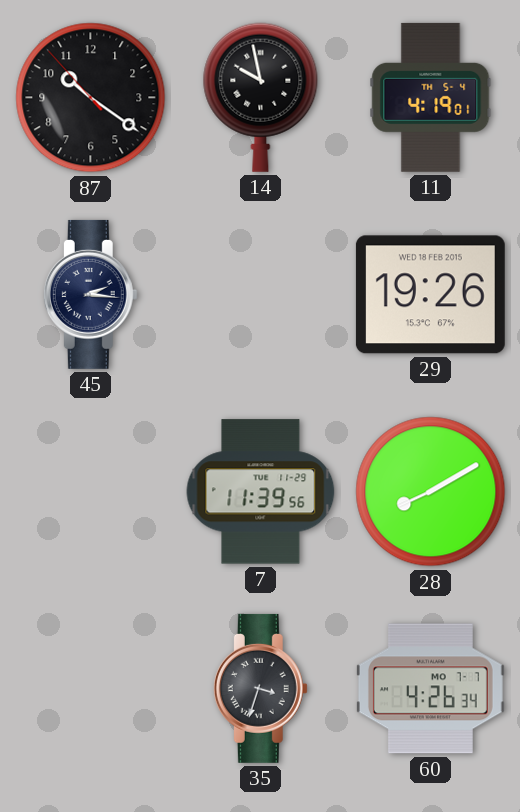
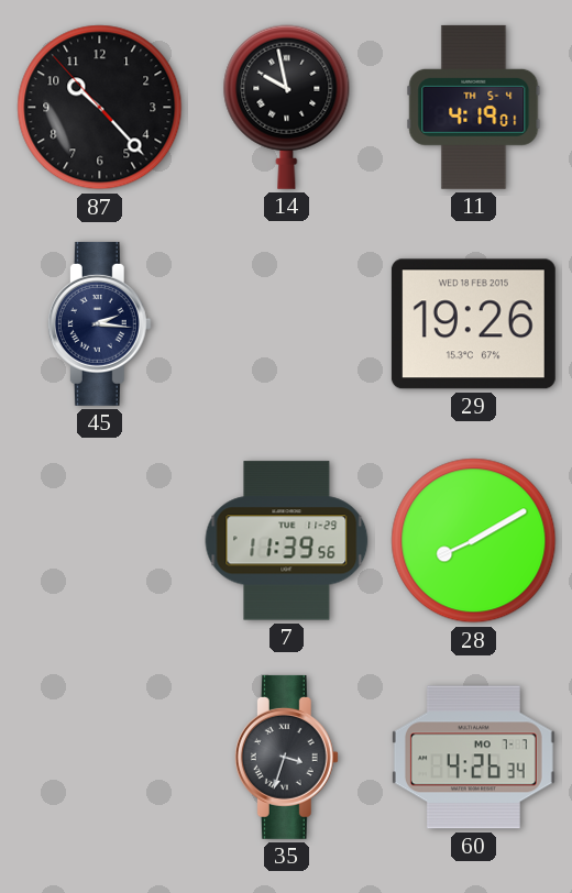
87: 10:20 -> 10:22
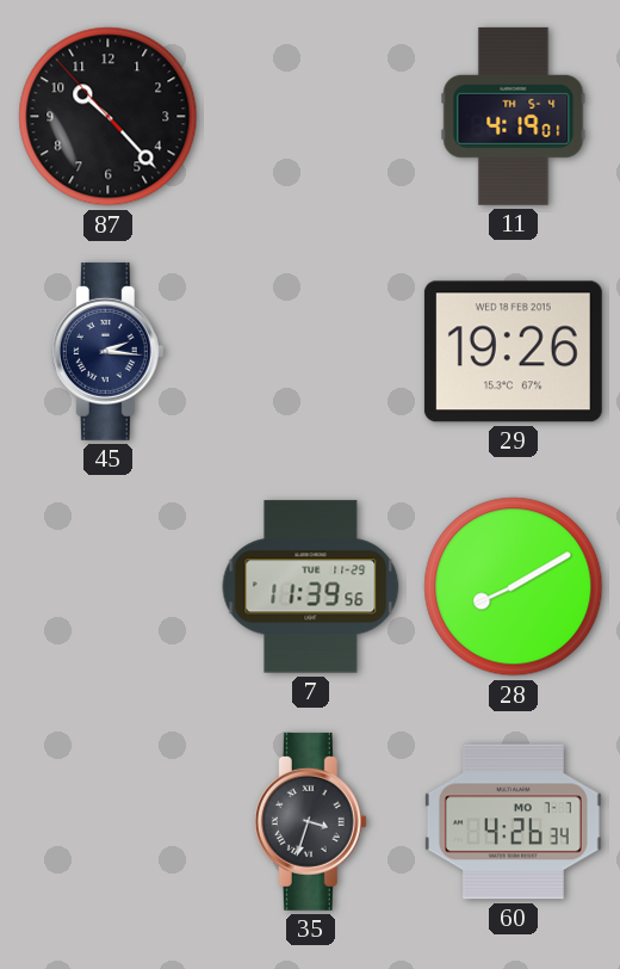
14: 9:58 -> none
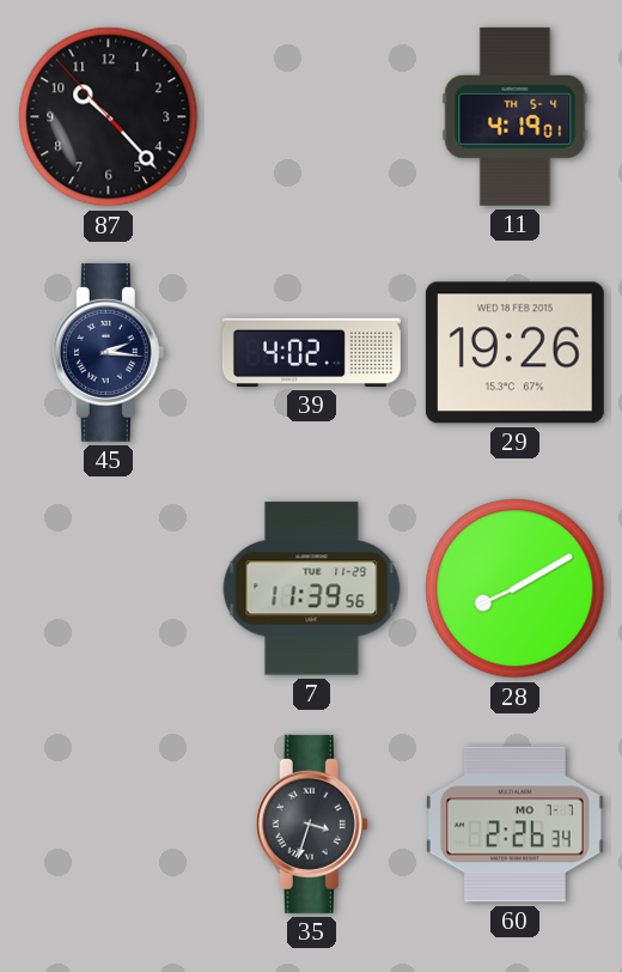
39: none -> 4:02
60: 4:26 -> 2:26
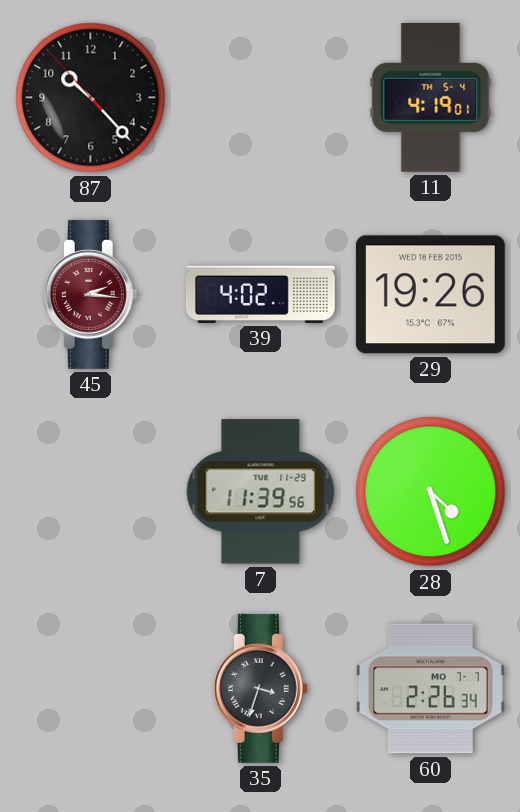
45 dial: navy -> burgundy
28: 8:10 -> 4:27
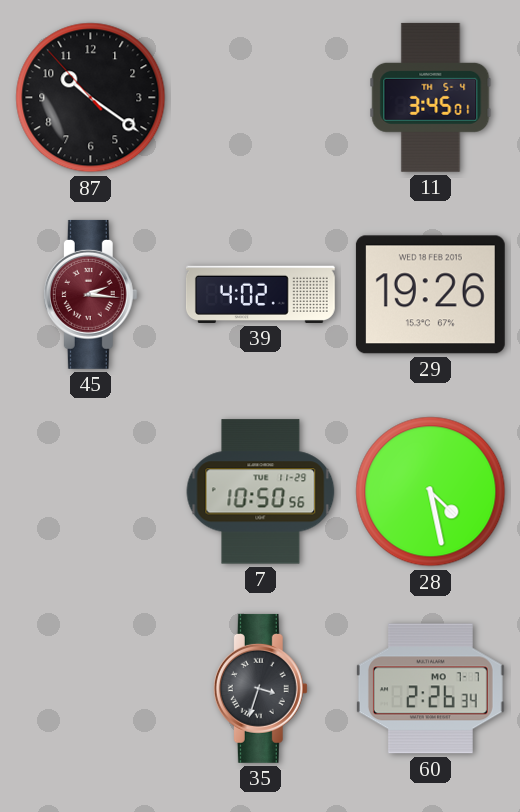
87: 10:22 -> 10:20
11: 4:19 -> 3:45
7: 11:39 -> 10:50
28: 4:27 -> 4:28
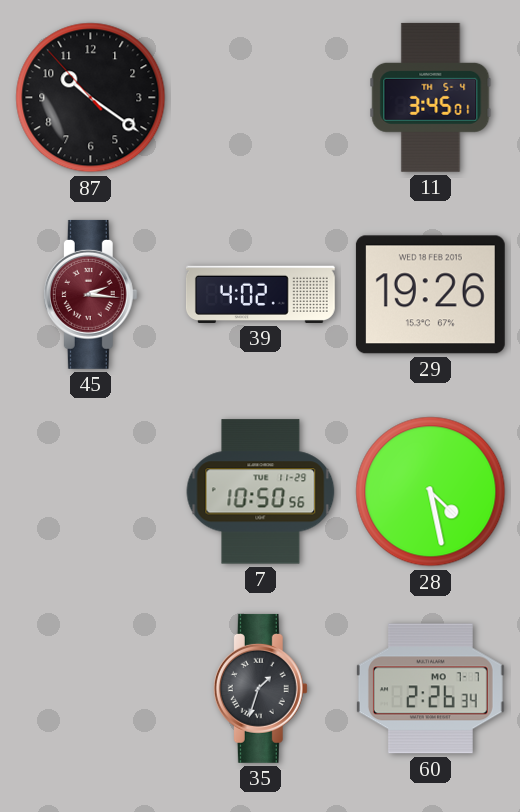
35: 3:33 -> 1:33
